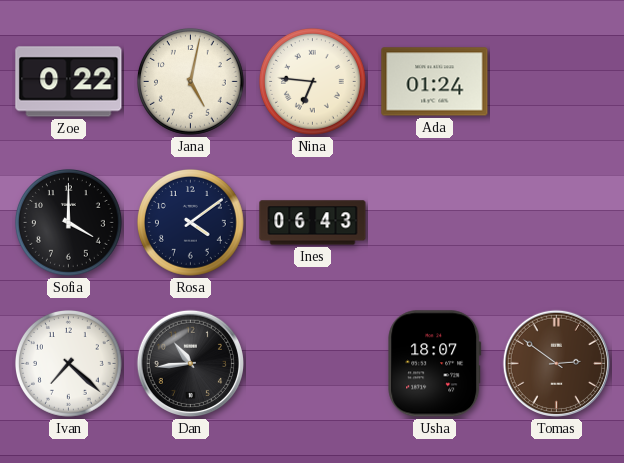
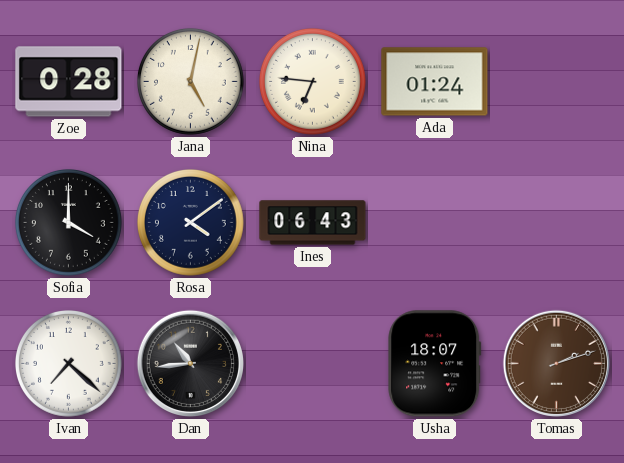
Zoe: 0:22 -> 0:28
Tomas: 2:51 -> 2:12
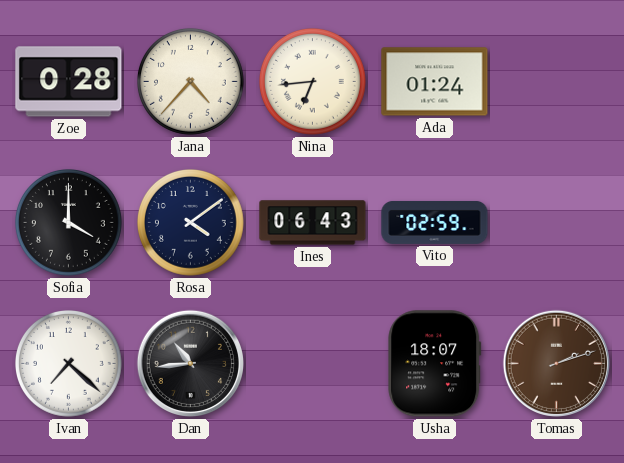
Jana: 5:02 -> 4:37
Nina: 6:46 -> 6:44
Vito: none -> 02:59
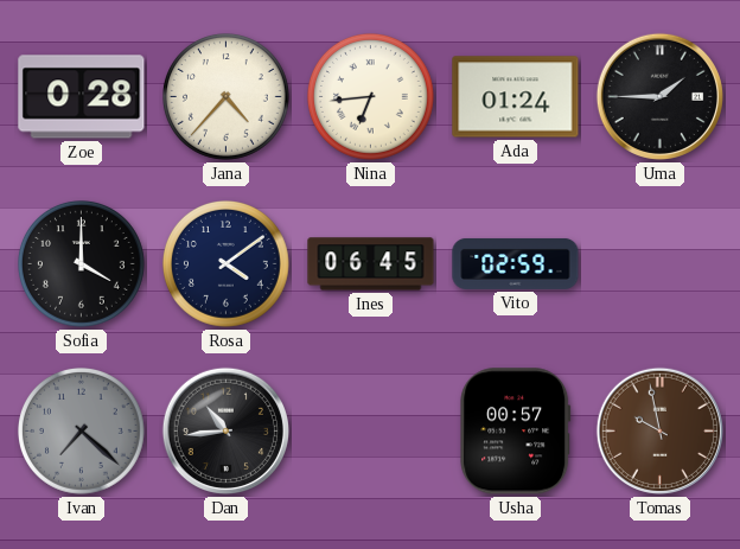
Uma: none -> 1:45
Ines: 06:43 -> 06:45
Ivan dial: white -> grey
Usha: 18:07 -> 00:57
Tomas: 2:12 -> 9:58
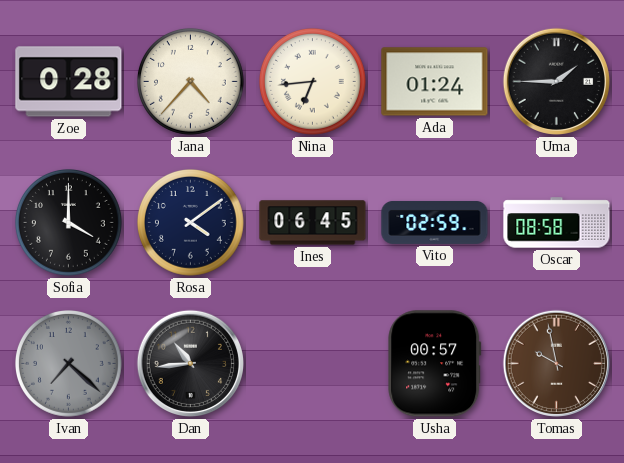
Oscar: none -> 08:58
